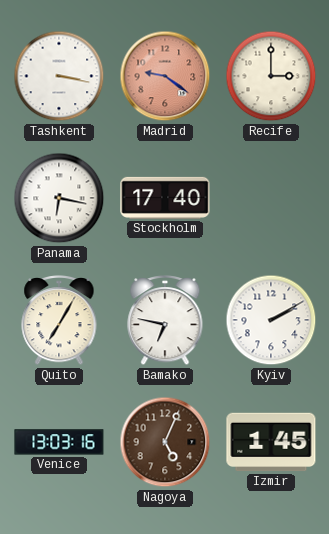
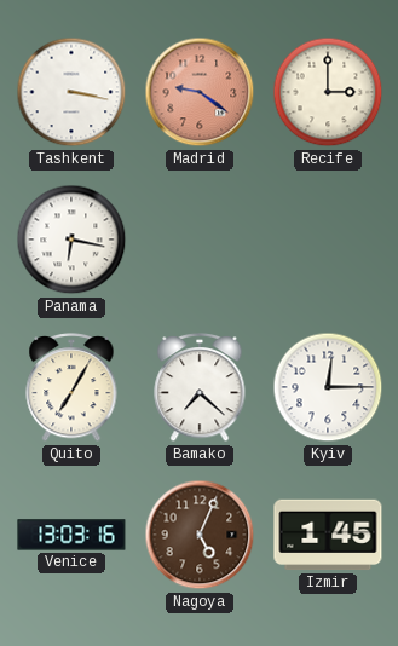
Stockholm: 17:40 -> none
Bamako: 6:47 -> 7:22
Kyiv: 2:10 -> 12:15
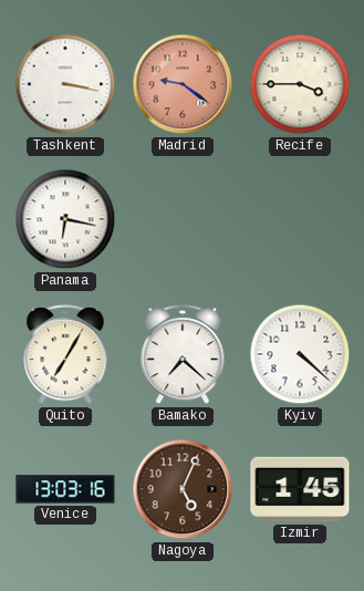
Recife: 3:00 -> 3:45
Kyiv: 12:15 -> 4:22
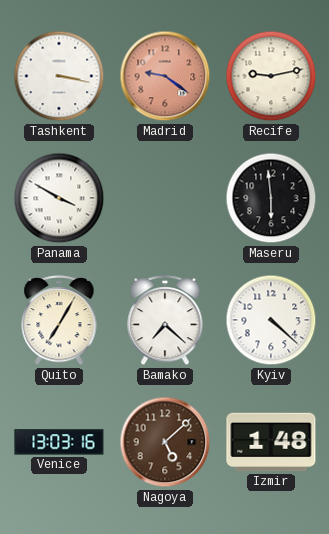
Recife: 3:45 -> 9:13
Panama: 6:17 -> 3:50
Maseru: none -> 5:59
Nagoya: 5:04 -> 5:08
Izmir: 1:45 -> 1:48
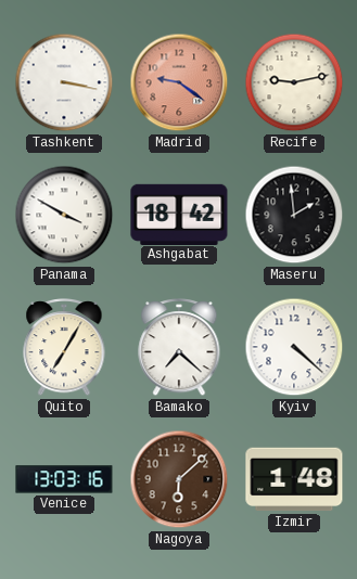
Ashgabat: none -> 18:42
Maseru: 5:59 -> 1:59
Nagoya: 5:08 -> 6:08
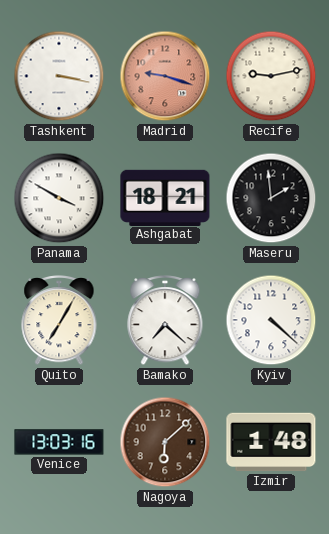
Madrid: 9:21 -> 9:18
Ashgabat: 18:42 -> 18:21
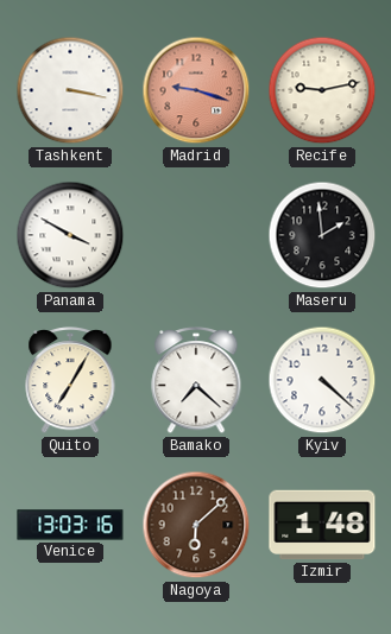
Ashgabat: 18:21 -> none
